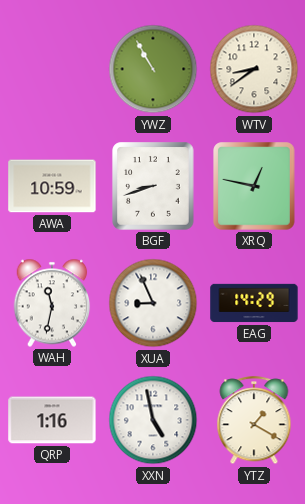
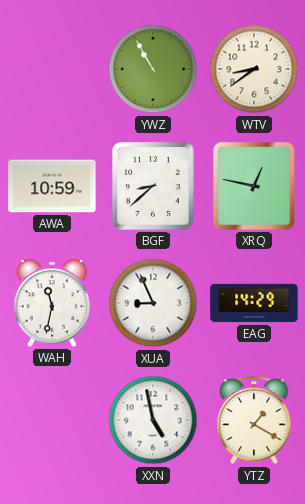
BGF: 8:42 -> 8:38
QRP: 1:16 -> none
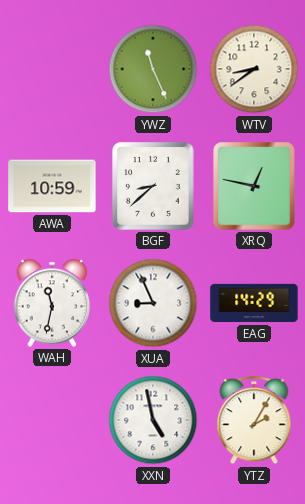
YWZ: 10:55 -> 11:26
YTZ: 1:20 -> 2:05
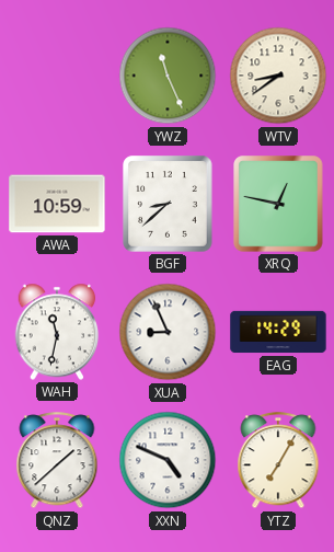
QNZ: none -> 1:38
XXN: 4:58 -> 4:49
YTZ: 2:05 -> 7:05
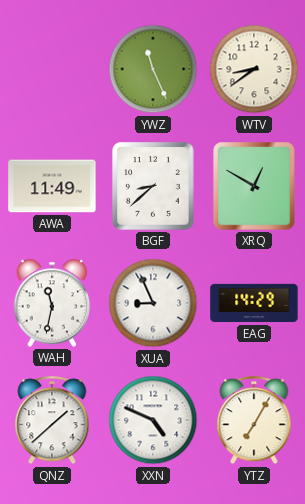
AWA: 10:59 -> 11:49
XRQ: 12:47 -> 12:50
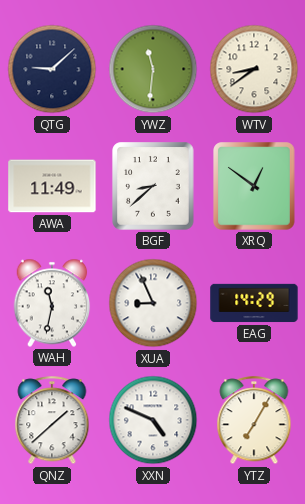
QTG: none -> 9:08
YWZ: 11:26 -> 11:31
XRQ: 12:50 -> 12:51
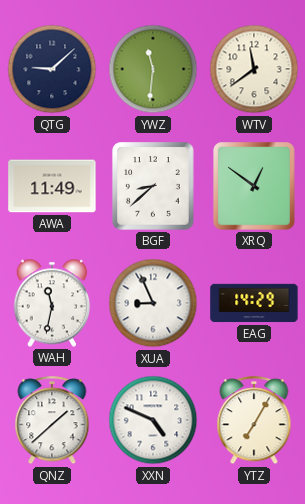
WTV: 8:39 -> 11:39
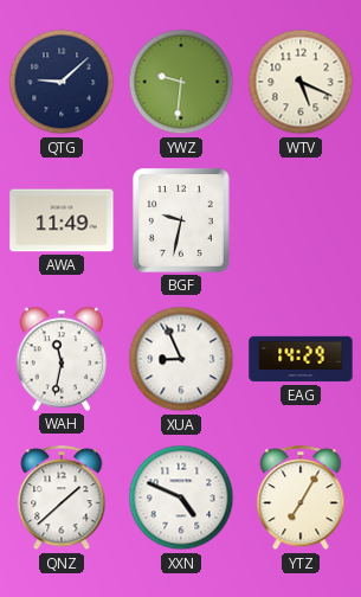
YWZ: 11:31 -> 9:31
WTV: 11:39 -> 5:19
BGF: 8:38 -> 9:32
XRQ: 12:51 -> none
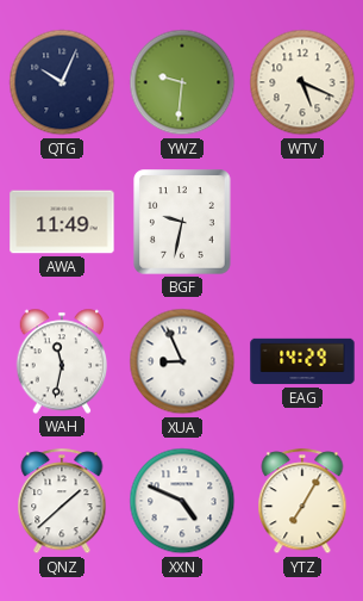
QTG: 9:08 -> 10:04
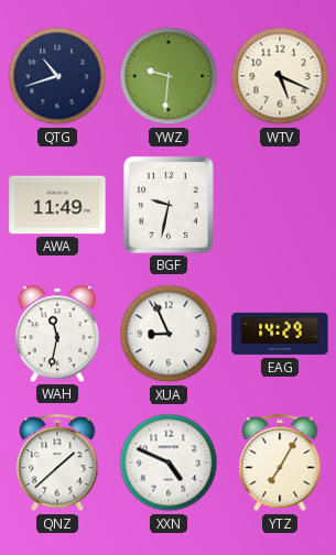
QTG: 10:04 -> 10:42
